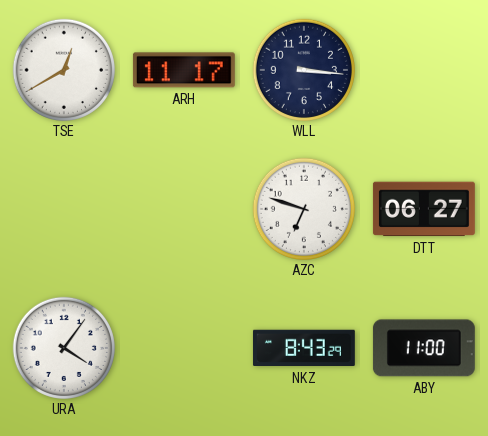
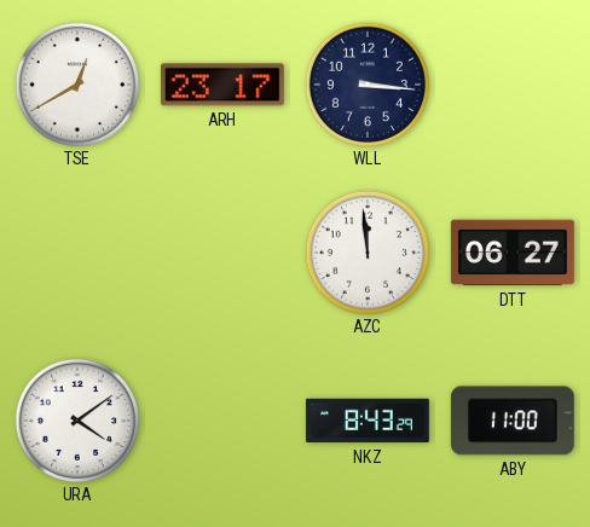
ARH: 11:17 -> 23:17
AZC: 6:48 -> 11:59
URA: 4:06 -> 4:09
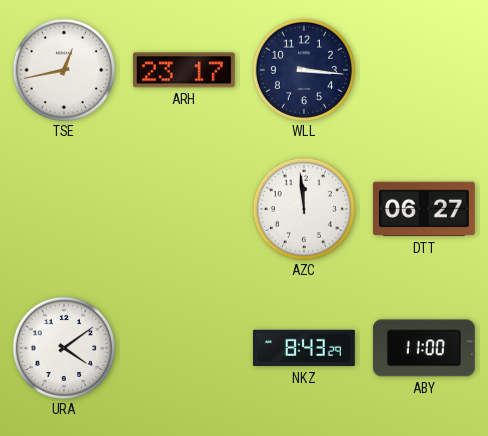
TSE: 12:40 -> 12:43
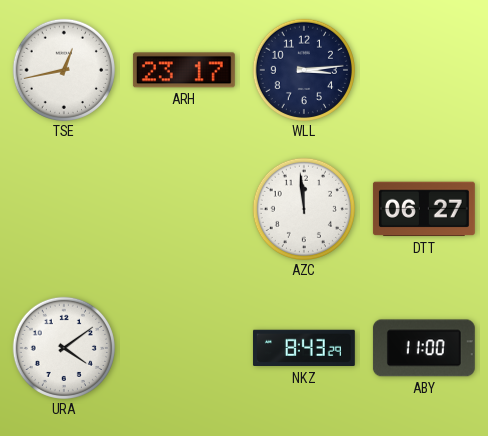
WLL: 3:16 -> 3:14
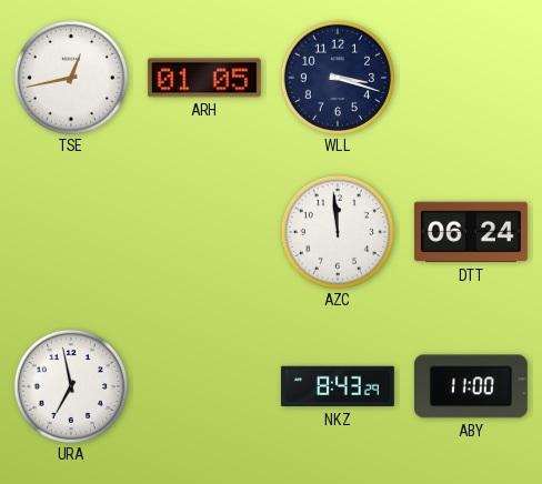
ARH: 23:17 -> 01:05
WLL: 3:14 -> 3:18
DTT: 06:27 -> 06:24
URA: 4:09 -> 6:58
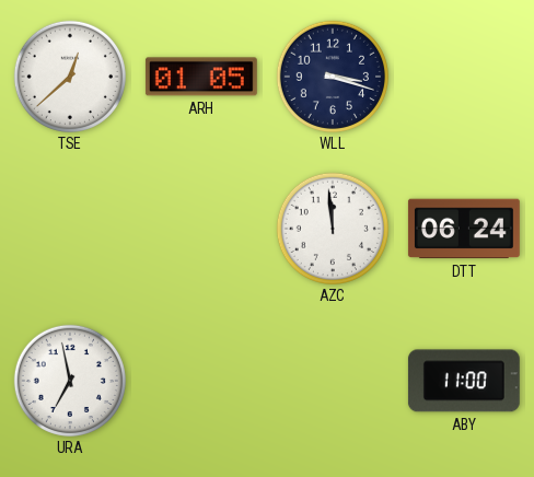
TSE: 12:43 -> 12:38
NKZ: 8:43 -> none
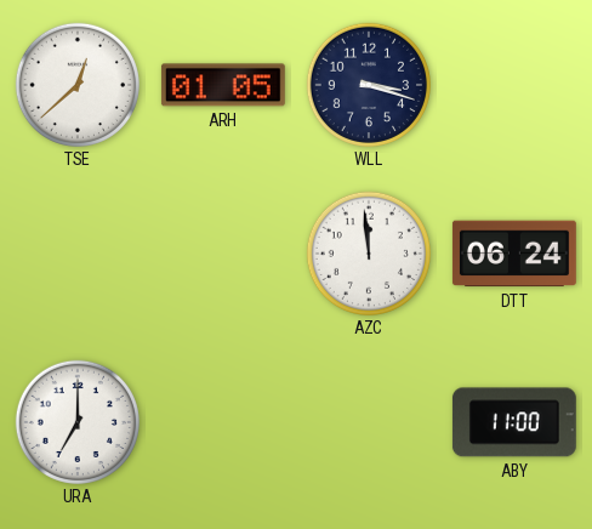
URA: 6:58 -> 7:00
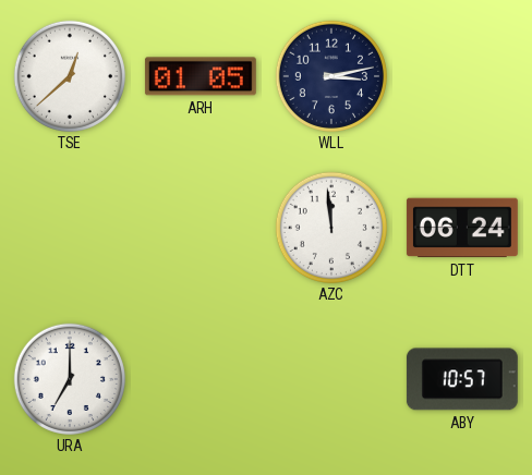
WLL: 3:18 -> 3:13
ABY: 11:00 -> 10:57
